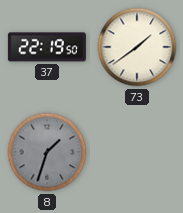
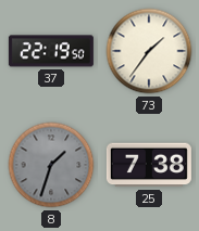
73: 1:39 -> 1:36
25: none -> 7:38
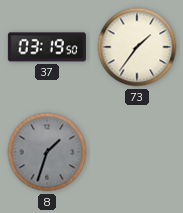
37: 22:19 -> 03:19
25: 7:38 -> none
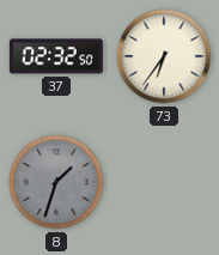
37: 03:19 -> 02:32
73: 1:36 -> 6:36
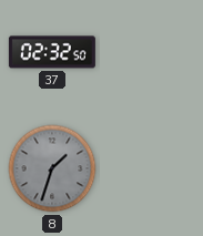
73: 6:36 -> none
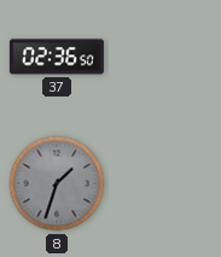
37: 02:32 -> 02:36
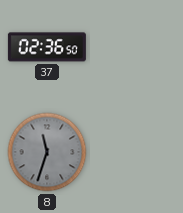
8: 1:33 -> 11:33
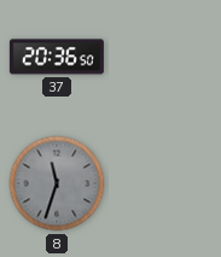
37: 02:36 -> 20:36
